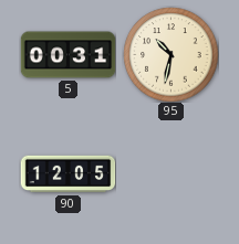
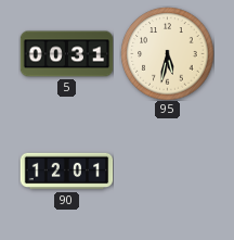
95: 10:32 -> 5:32
90: 12:05 -> 12:01
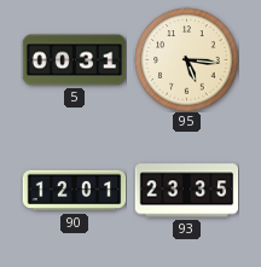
95: 5:32 -> 5:16
93: none -> 23:35
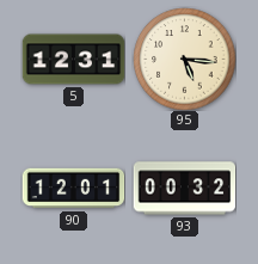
5: 00:31 -> 12:31
93: 23:35 -> 00:32
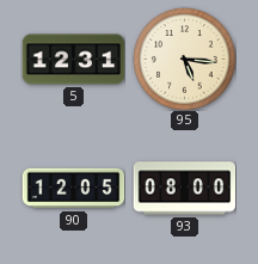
90: 12:01 -> 12:05
93: 00:32 -> 08:00
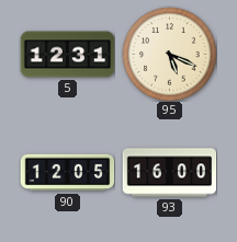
95: 5:16 -> 5:19
93: 08:00 -> 16:00
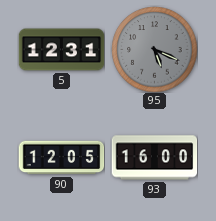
95 dial: cream -> grey
